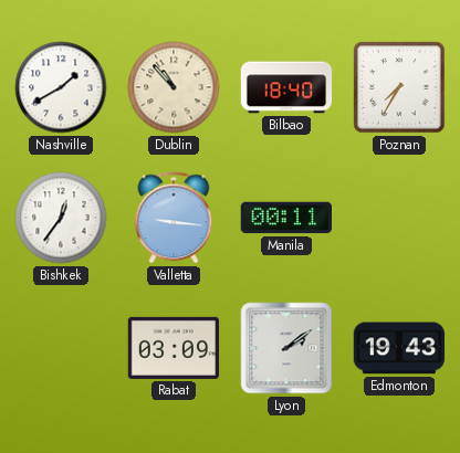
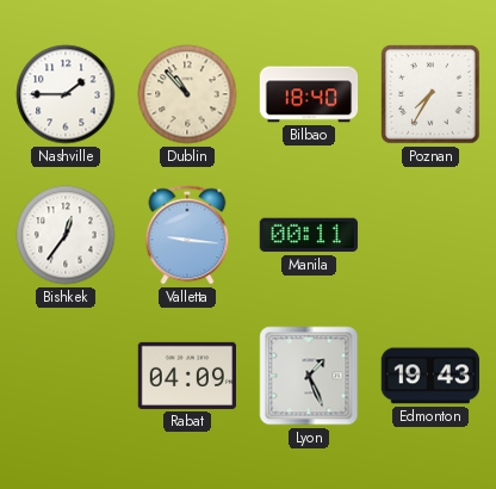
Nashville: 1:40 -> 1:45
Rabat: 03:09 -> 04:09
Lyon: 2:09 -> 1:26
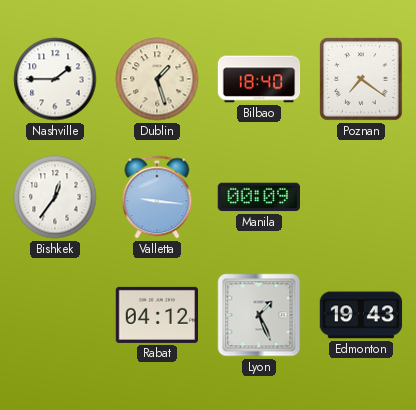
Dublin: 10:53 -> 1:27
Poznan: 7:35 -> 7:21
Manila: 00:11 -> 00:09
Rabat: 04:09 -> 04:12
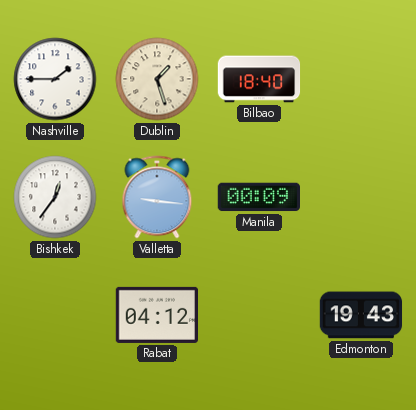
Poznan: 7:21 -> none
Lyon: 1:26 -> none
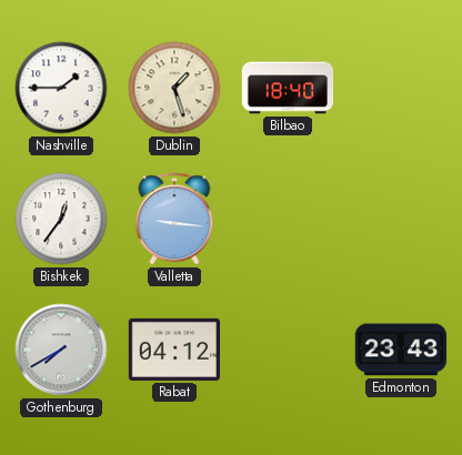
Manila: 00:09 -> none
Gothenburg: none -> 7:40
Edmonton: 19:43 -> 23:43
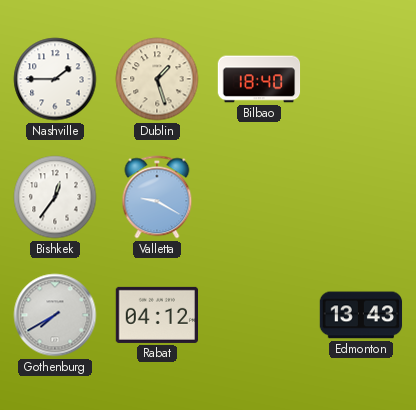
Valletta: 9:16 -> 9:20
Edmonton: 23:43 -> 13:43
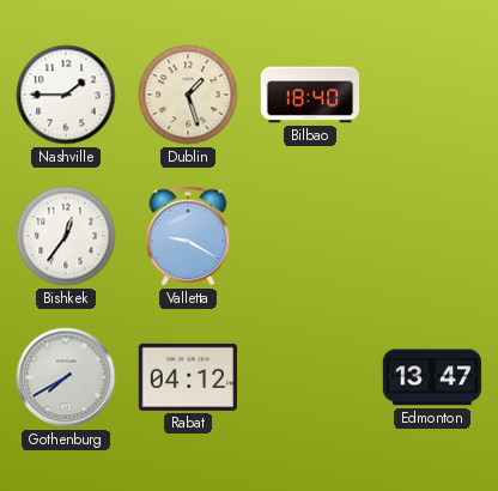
Edmonton: 13:43 -> 13:47
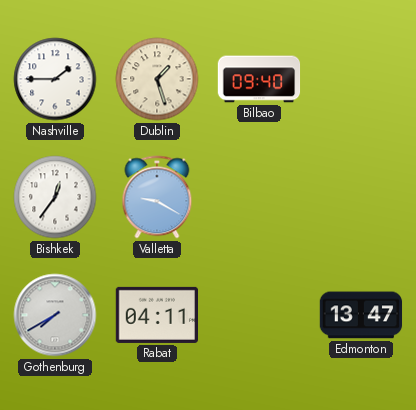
Bilbao: 18:40 -> 09:40
Rabat: 04:12 -> 04:11
